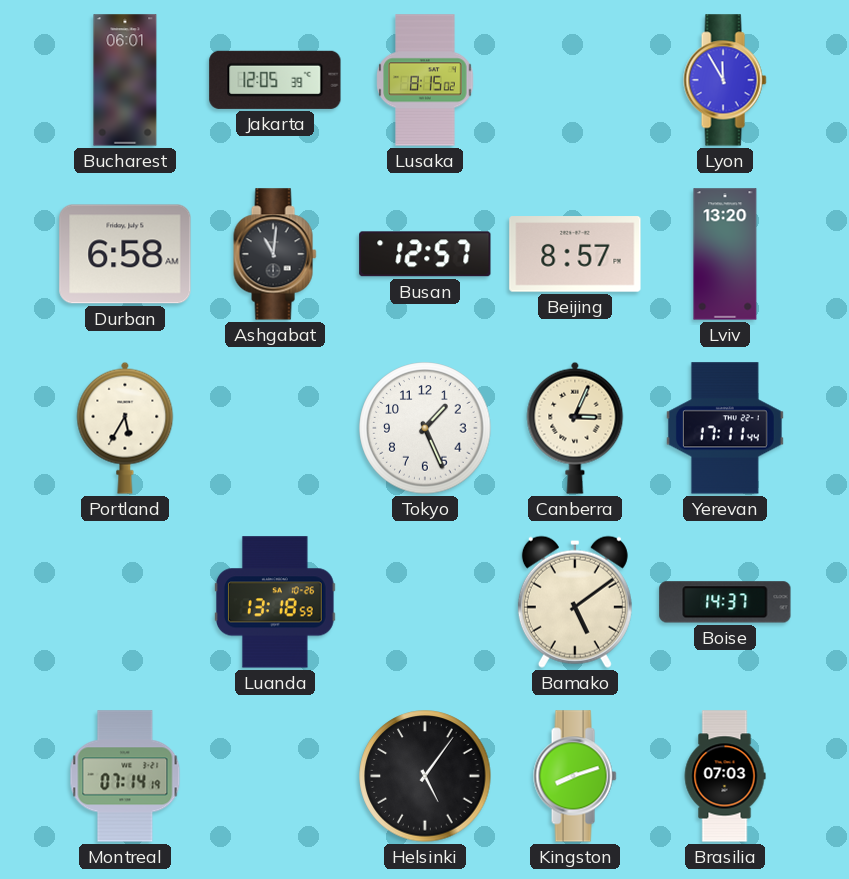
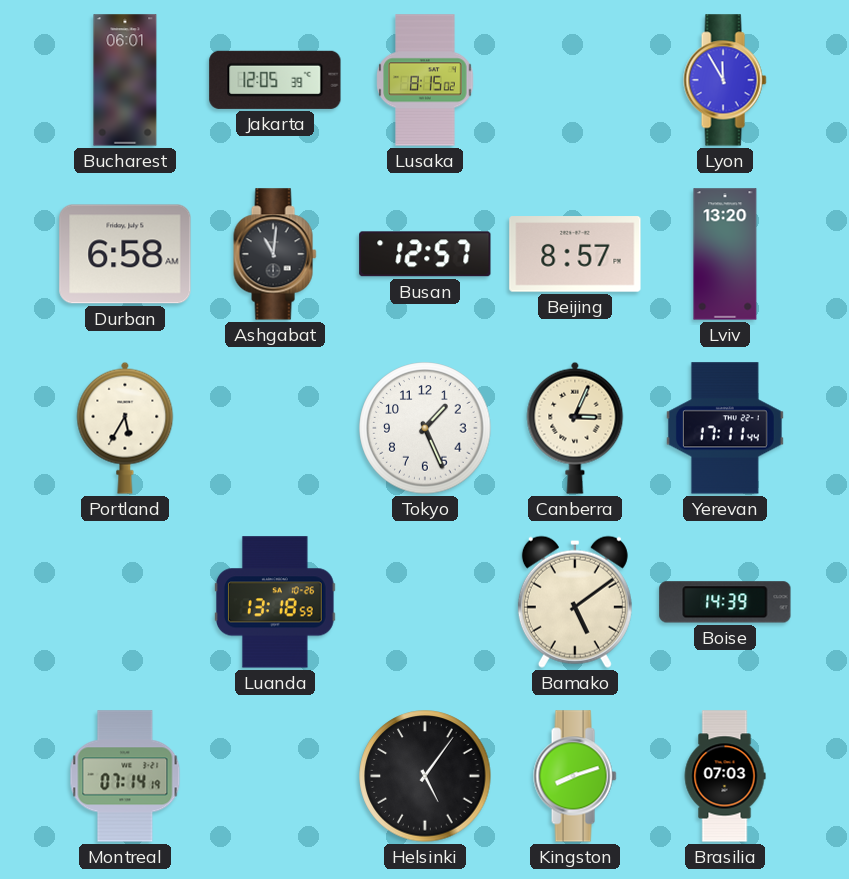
Boise: 14:37 -> 14:39
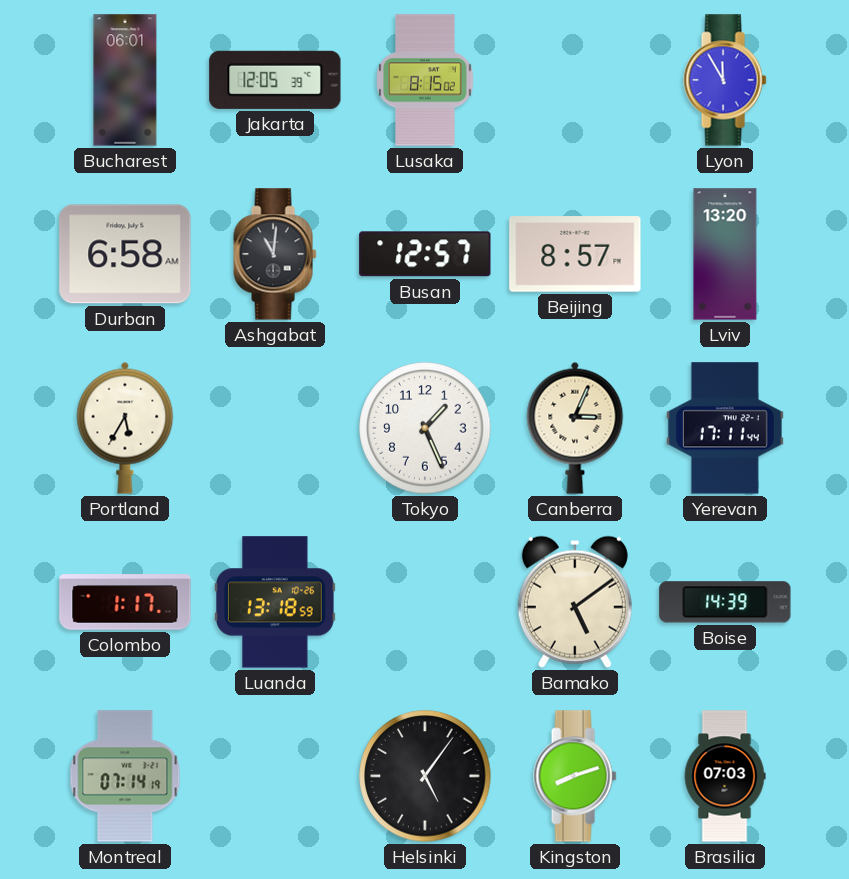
Colombo: none -> 1:17
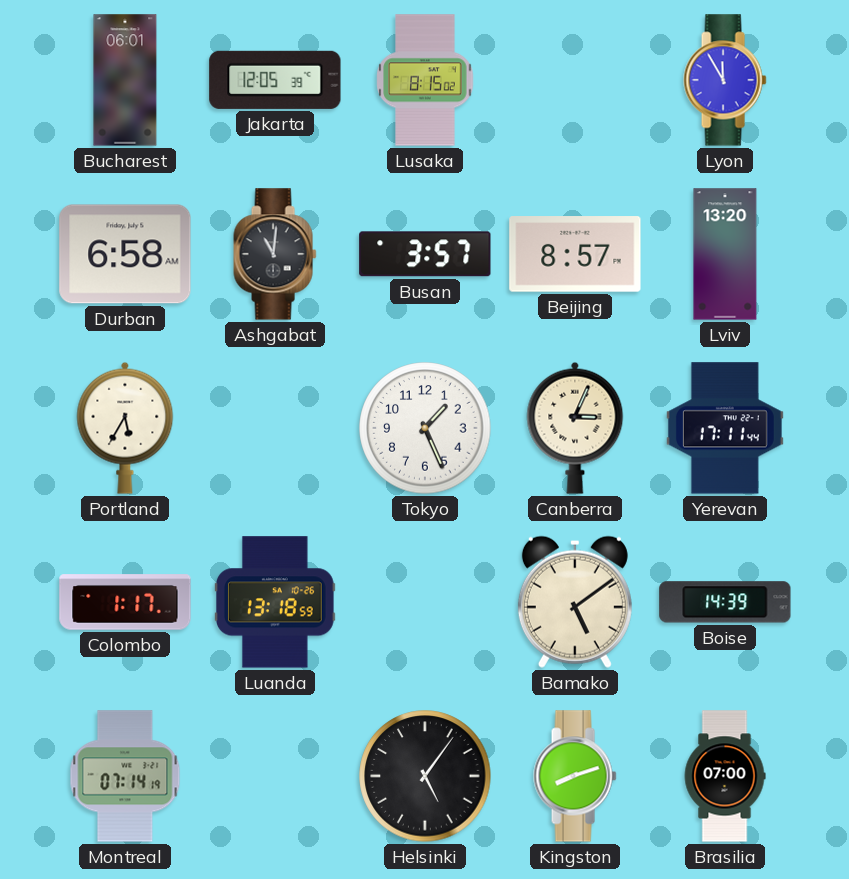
Busan: 12:57 -> 3:57
Brasilia: 07:03 -> 07:00
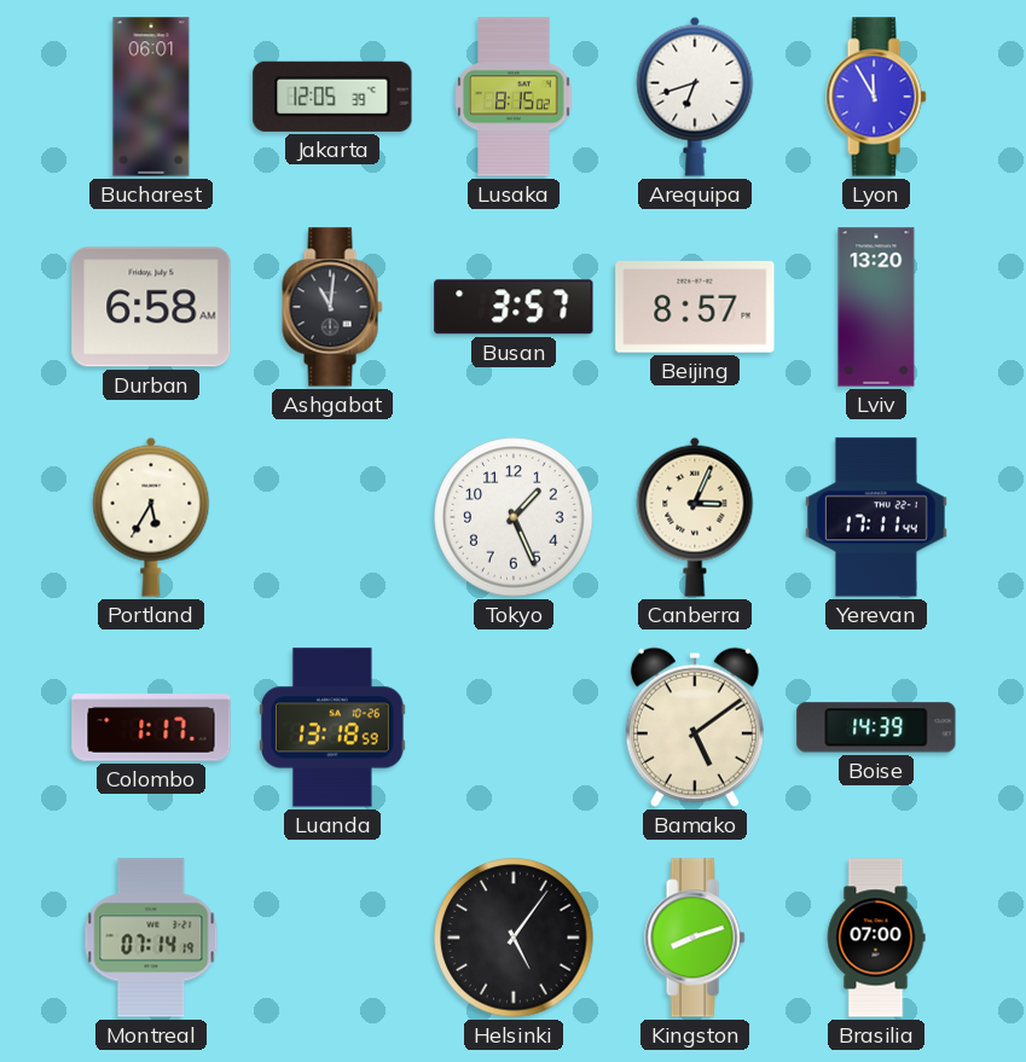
Arequipa: none -> 6:42
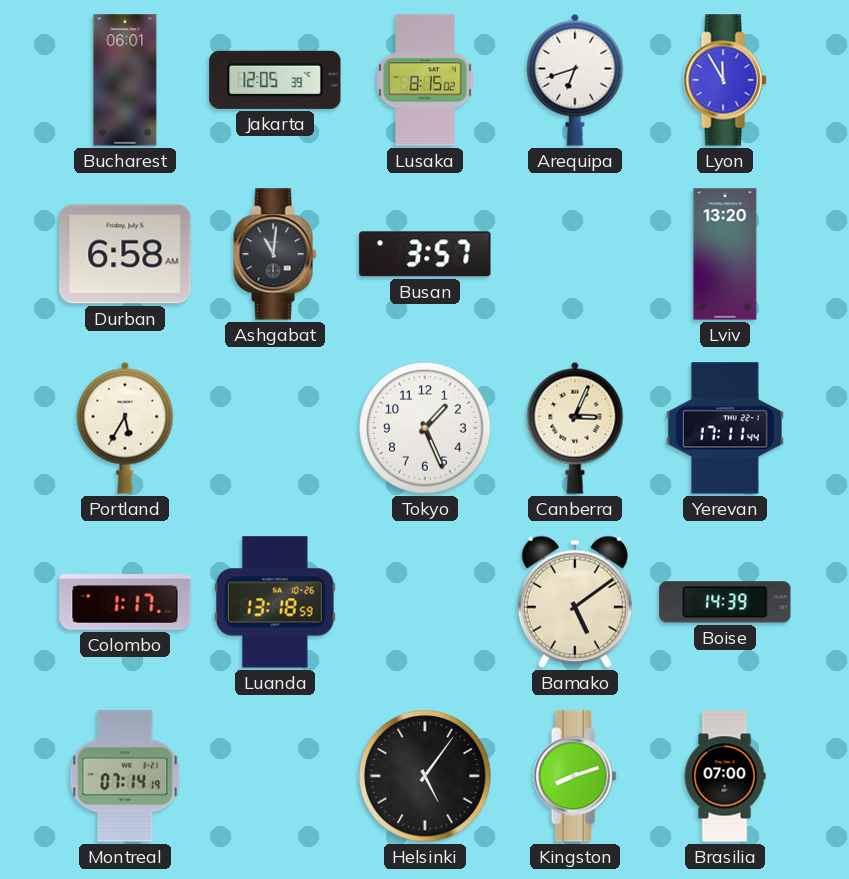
Beijing: 8:57 -> none
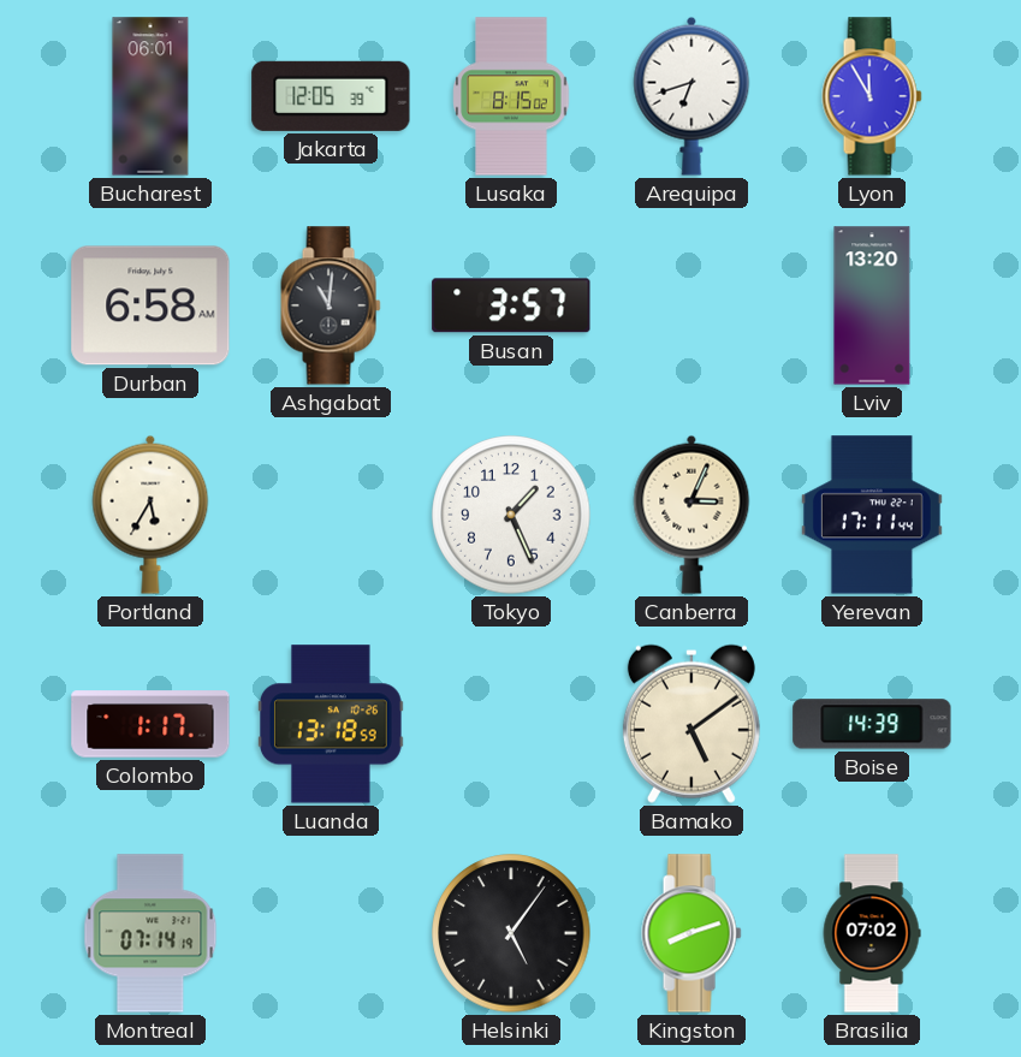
Brasilia: 07:00 -> 07:02
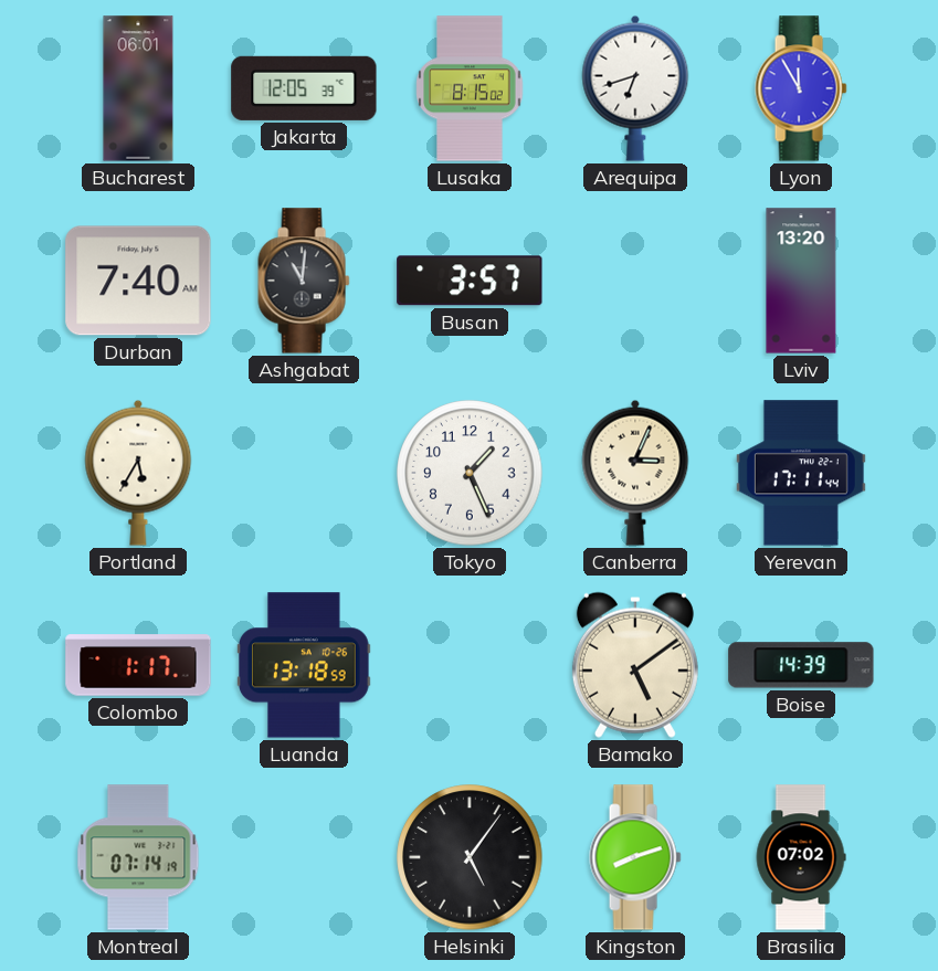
Durban: 6:58 -> 7:40
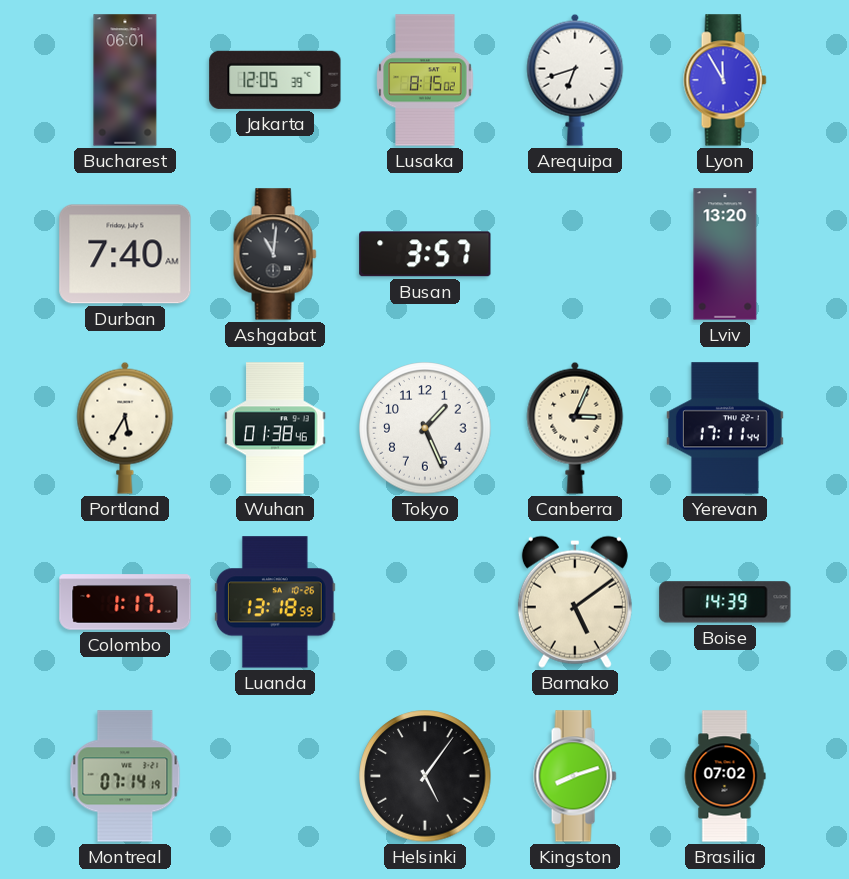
Wuhan: none -> 01:38
